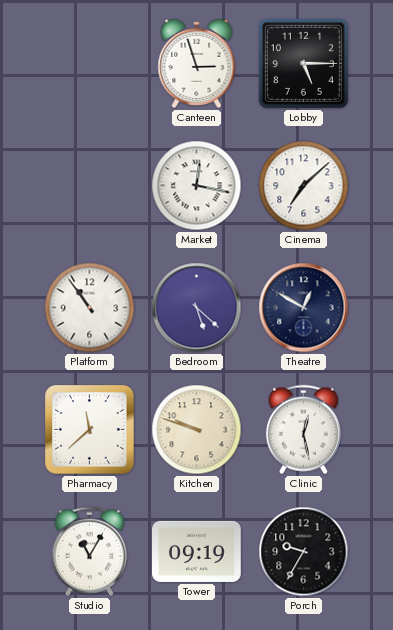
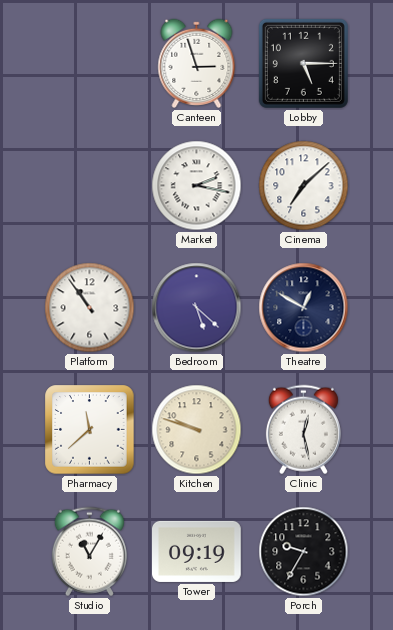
Market: 12:17 -> 2:17
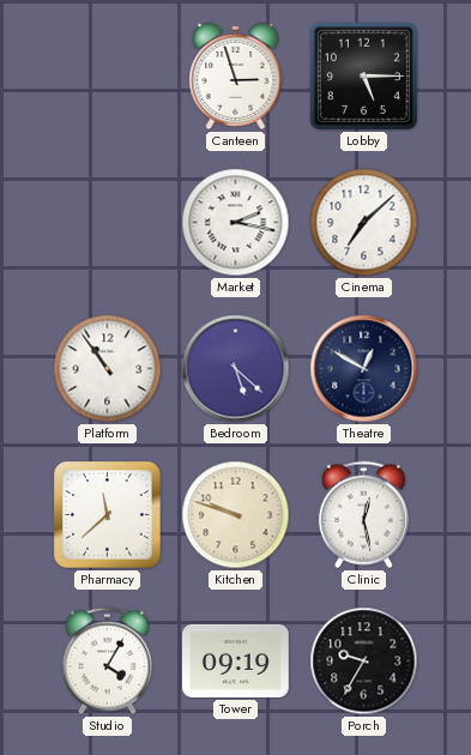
Studio: 11:05 -> 4:05
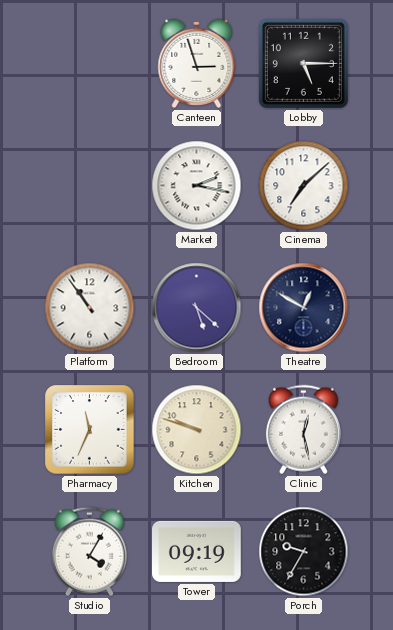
Pharmacy: 11:38 -> 11:34
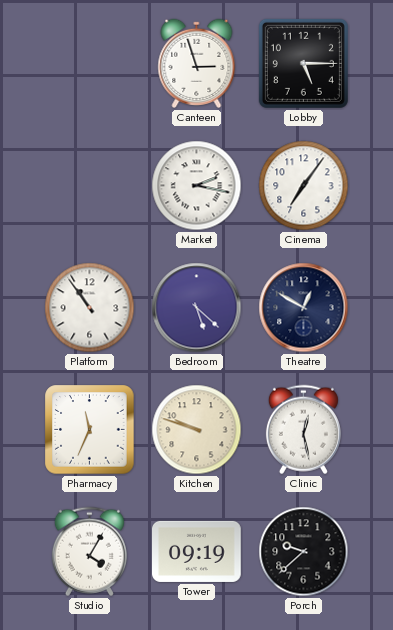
Cinema: 7:08 -> 7:06
Porch: 9:35 -> 9:38
